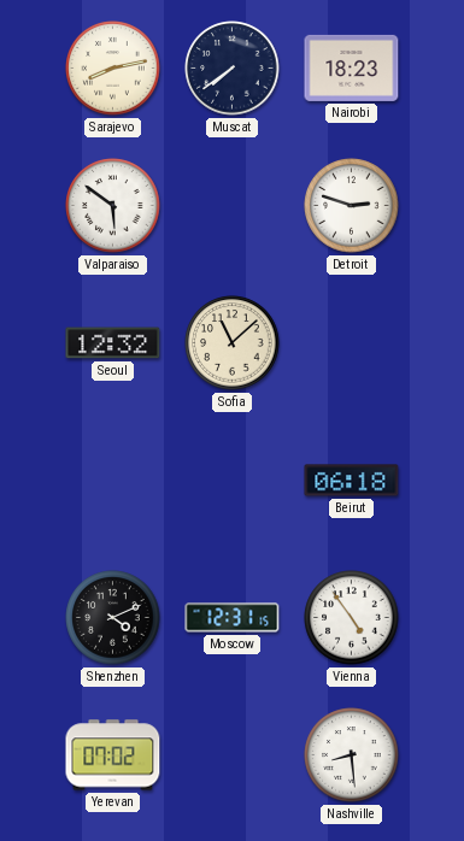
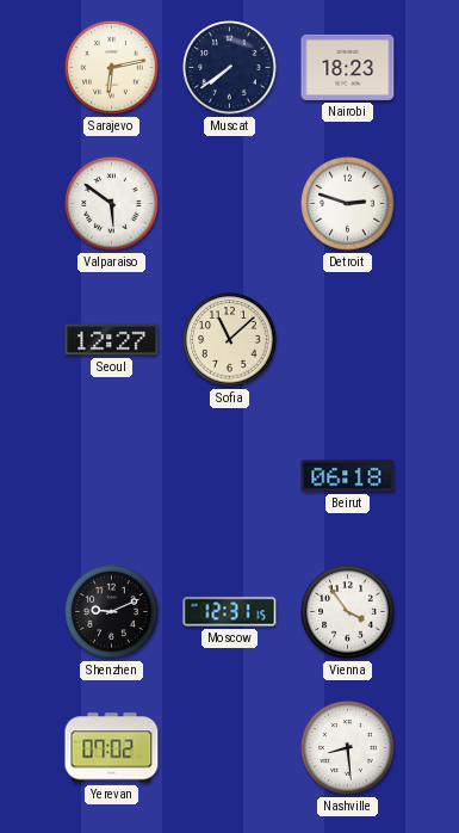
Sarajevo: 8:13 -> 6:13
Seoul: 12:32 -> 12:27
Shenzhen: 4:11 -> 9:11
Vienna: 4:54 -> 3:54
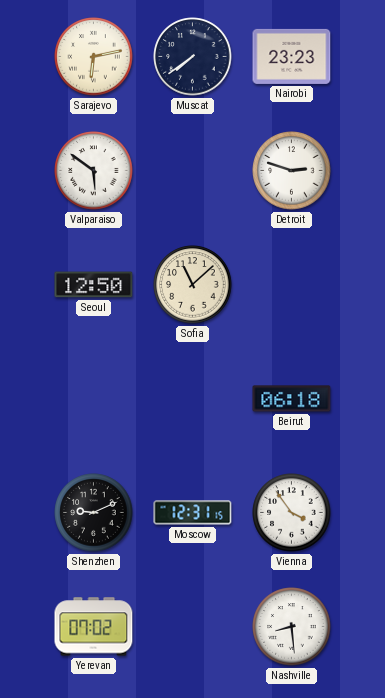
Nairobi: 18:23 -> 23:23
Seoul: 12:27 -> 12:50
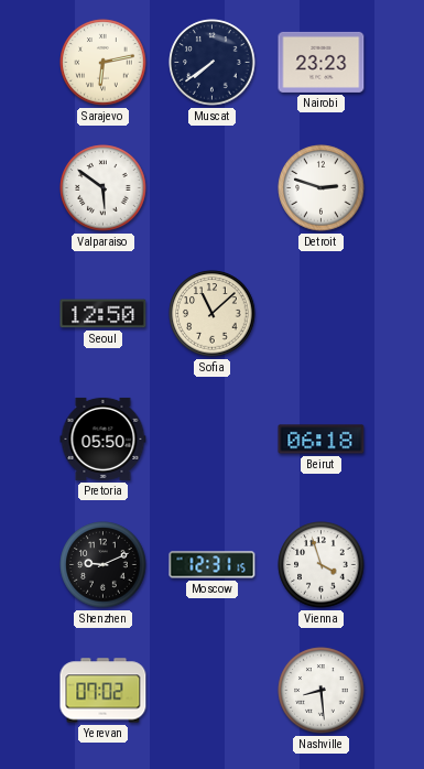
Pretoria: none -> 05:50
Vienna: 3:54 -> 3:57
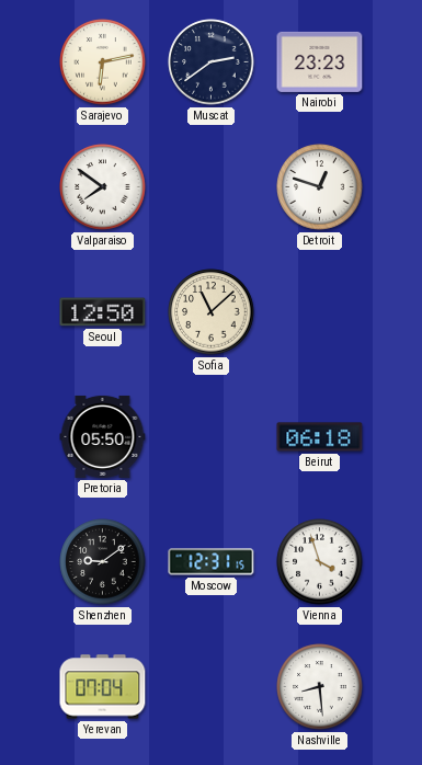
Muscat: 7:39 -> 2:39
Valparaiso: 5:51 -> 7:51
Detroit: 2:48 -> 12:48
Shenzhen: 9:11 -> 9:09
Yerevan: 07:02 -> 07:04
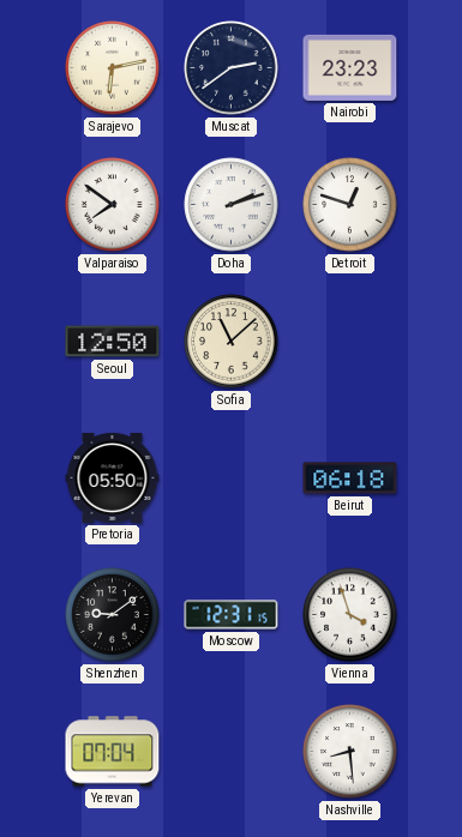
Doha: none -> 2:12
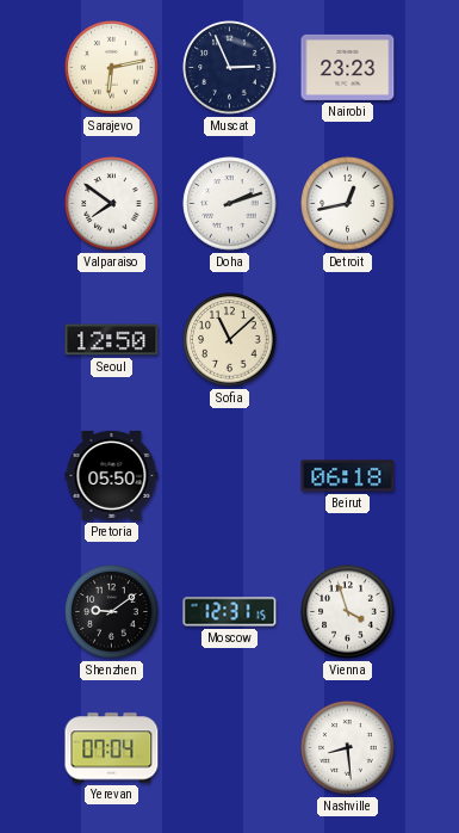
Muscat: 2:39 -> 2:56
Detroit: 12:48 -> 12:43
